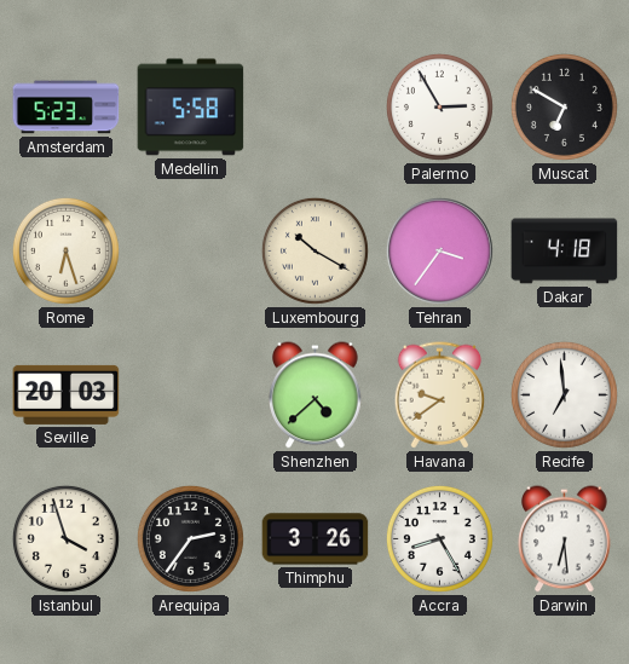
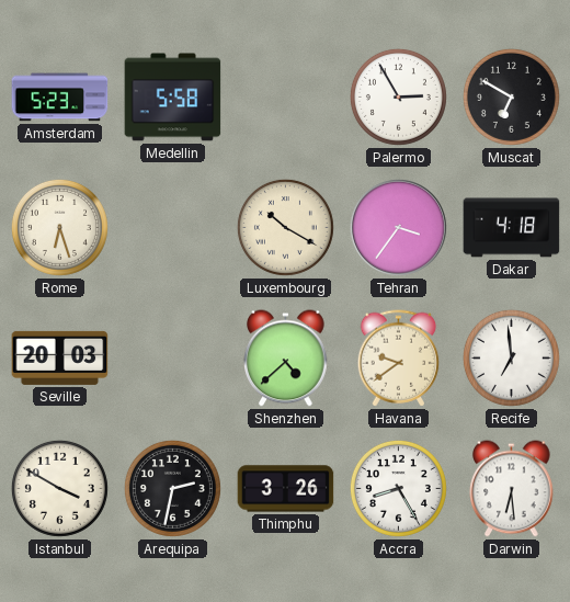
Istanbul: 3:57 -> 3:50
Arequipa: 2:36 -> 2:32
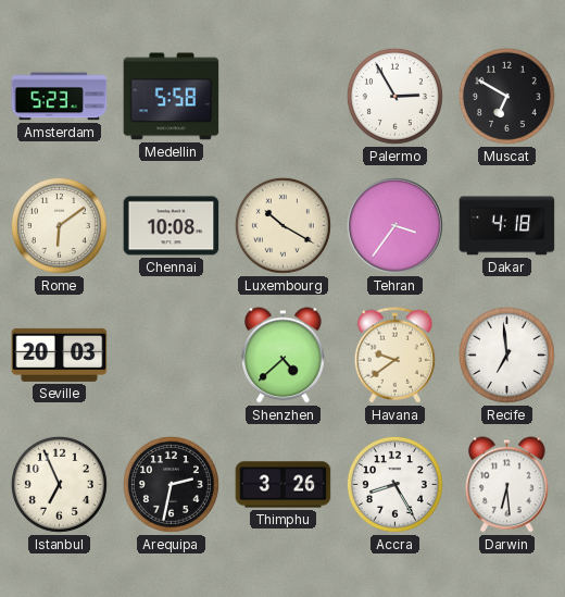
Rome: 6:27 -> 6:09
Chennai: none -> 10:08
Istanbul: 3:50 -> 6:56
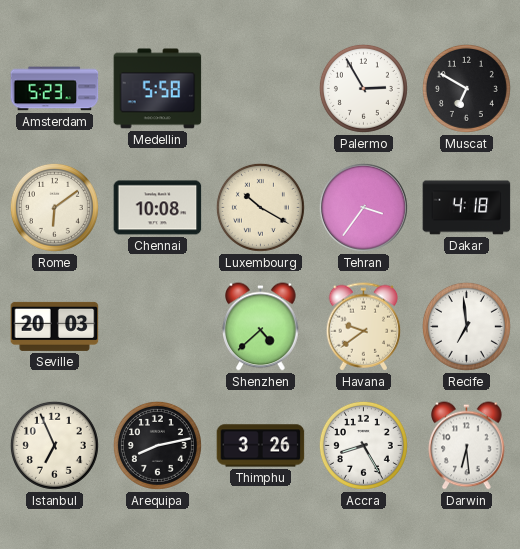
Arequipa: 2:32 -> 8:13
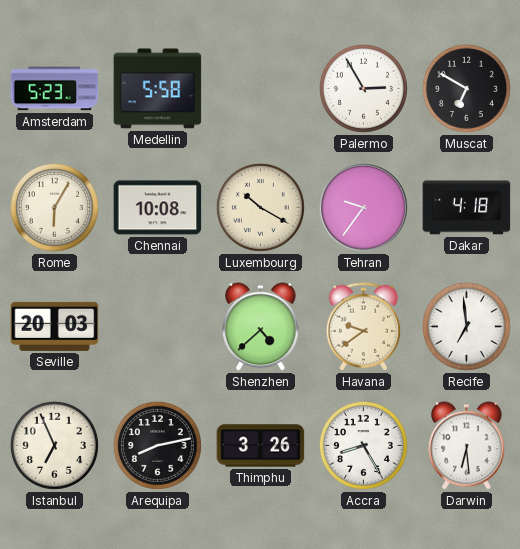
Rome: 6:09 -> 6:05
Tehran: 3:36 -> 9:36
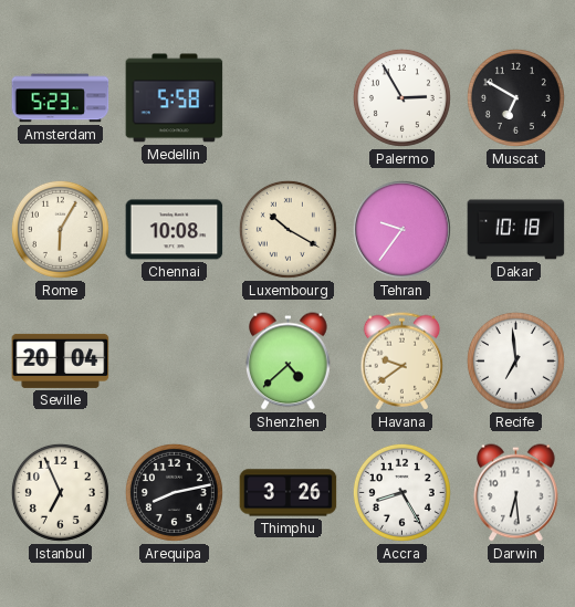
Dakar: 4:18 -> 10:18
Seville: 20:03 -> 20:04
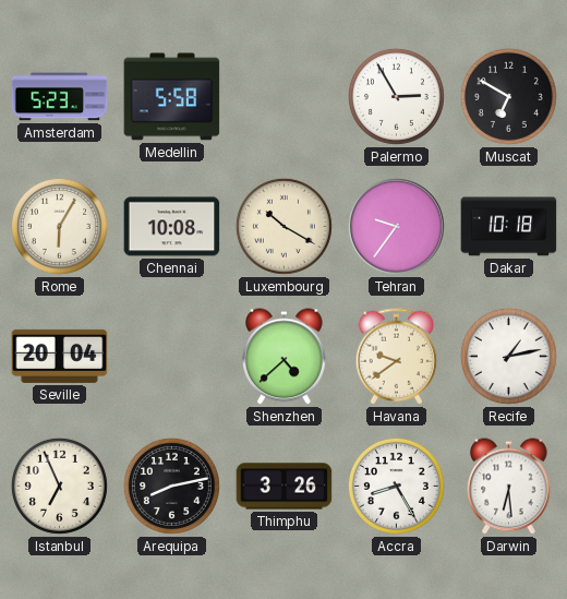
Recife: 6:59 -> 1:13
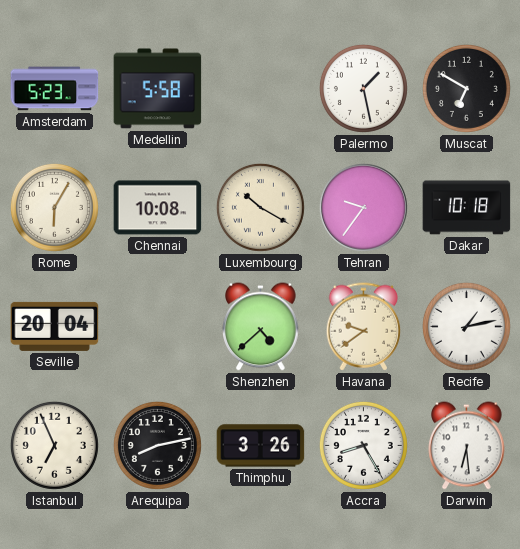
Palermo: 2:55 -> 1:28
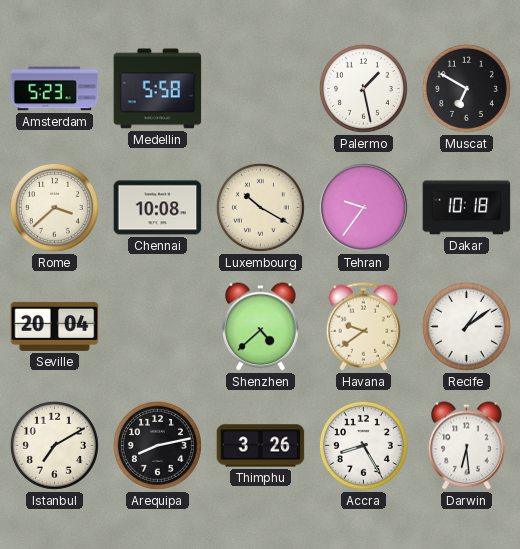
Rome: 6:05 -> 3:38
Recife: 1:13 -> 1:09
Istanbul: 6:56 -> 7:10
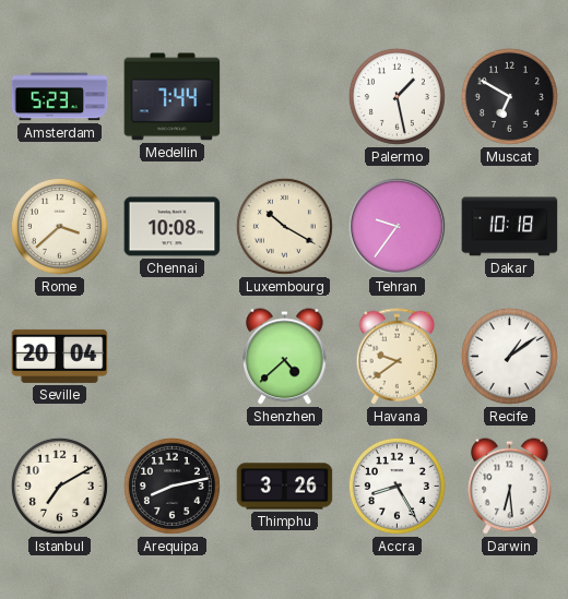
Medellin: 5:58 -> 7:44
